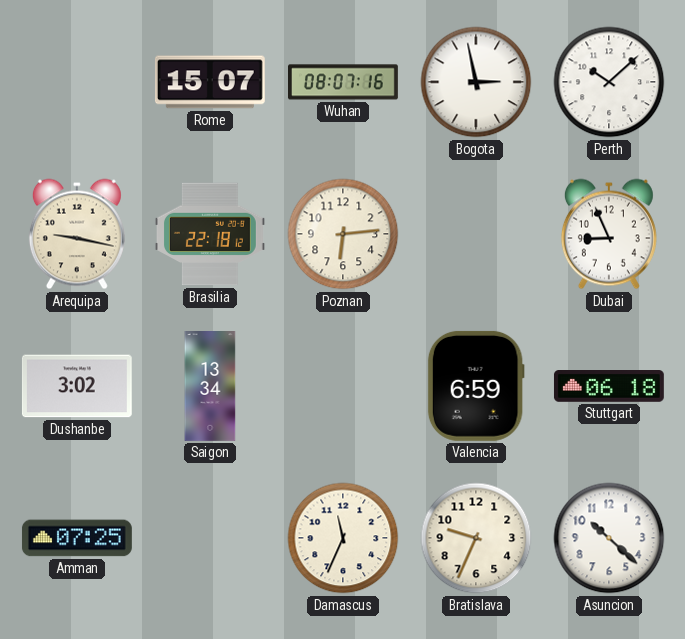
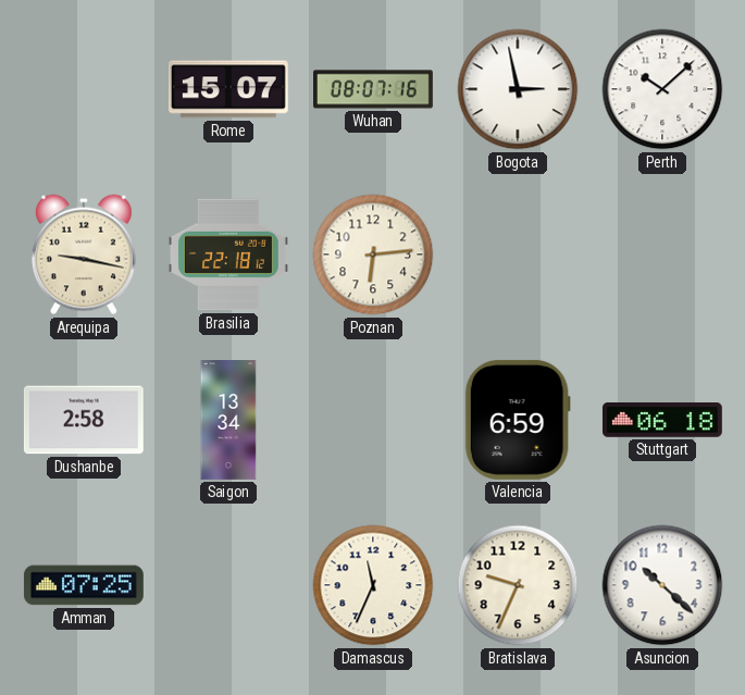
Dubai: 8:56 -> none
Dushanbe: 3:02 -> 2:58
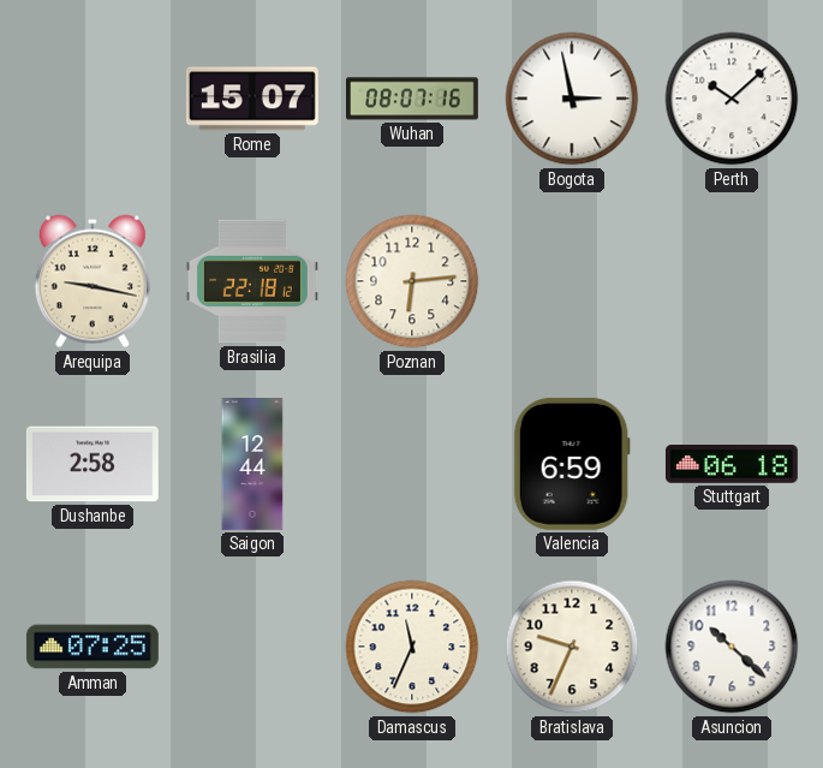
Saigon: 13:34 -> 12:44
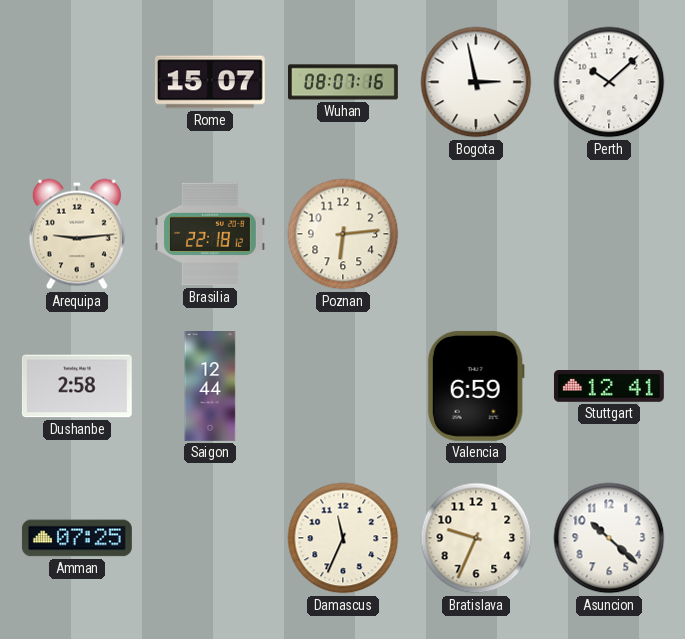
Arequipa: 9:17 -> 9:14
Stuttgart: 06:18 -> 12:41
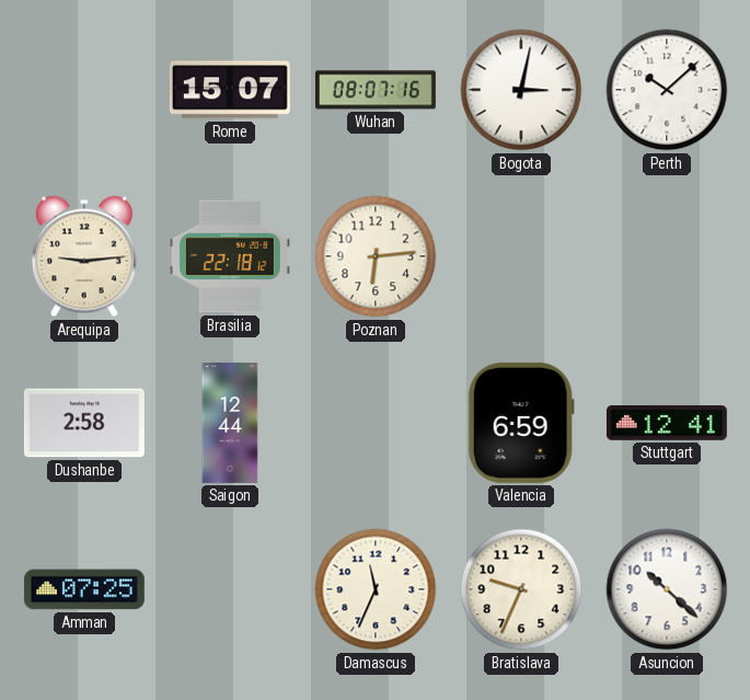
Bogota: 2:58 -> 3:02
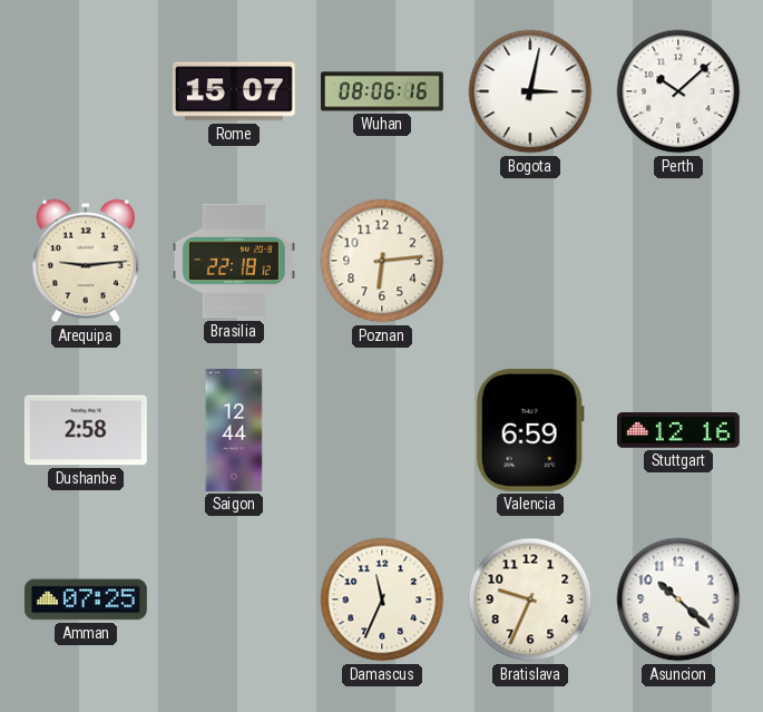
Wuhan: 08:07 -> 08:06
Stuttgart: 12:41 -> 12:16
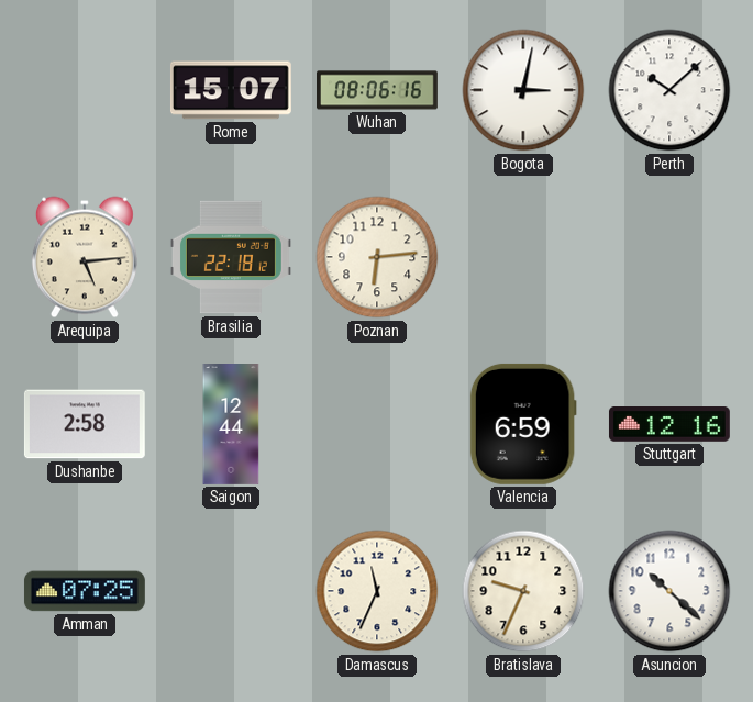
Arequipa: 9:14 -> 5:14
